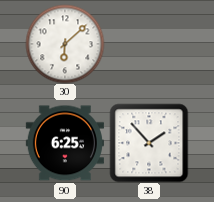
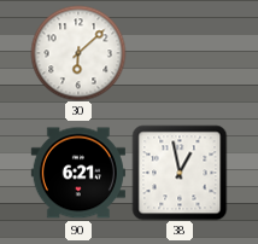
90: 6:25 -> 6:21
38: 1:53 -> 12:58
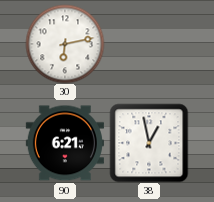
30: 6:08 -> 6:13
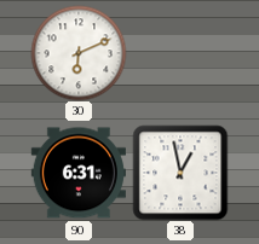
30: 6:13 -> 6:11
90: 6:21 -> 6:31
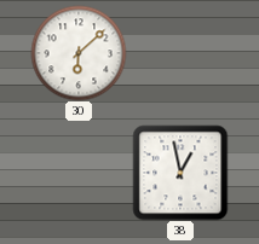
30: 6:11 -> 6:08
90: 6:31 -> none
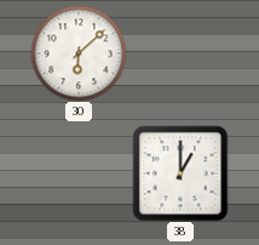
38: 12:58 -> 1:00
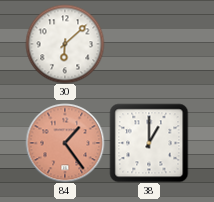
84: none -> 1:24
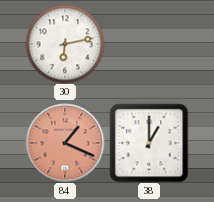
30: 6:08 -> 6:13
84: 1:24 -> 1:19
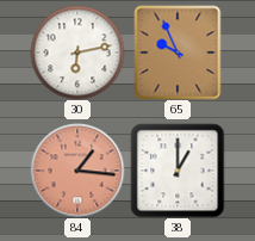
65: none -> 9:56
84: 1:19 -> 1:16
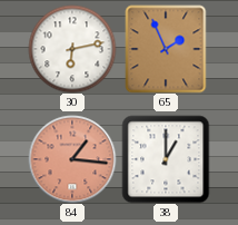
65: 9:56 -> 1:56
